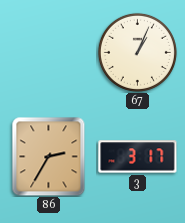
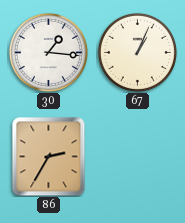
30: none -> 1:16
3: 3:17 -> none
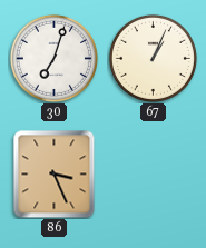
30: 1:16 -> 7:03
86: 2:35 -> 3:26
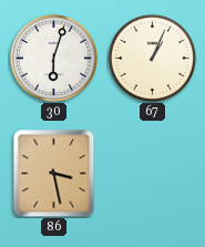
30: 7:03 -> 6:03
86: 3:26 -> 3:28
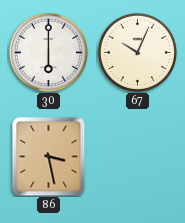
30: 6:03 -> 6:00
67: 1:04 -> 10:04
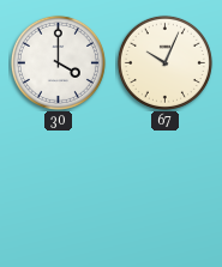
30: 6:00 -> 4:00
86: 3:28 -> none
